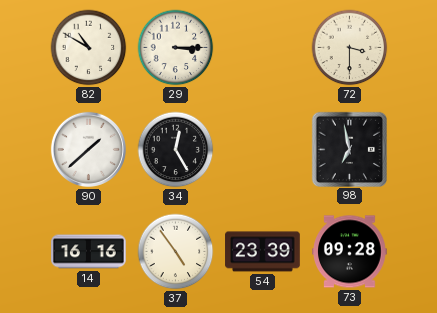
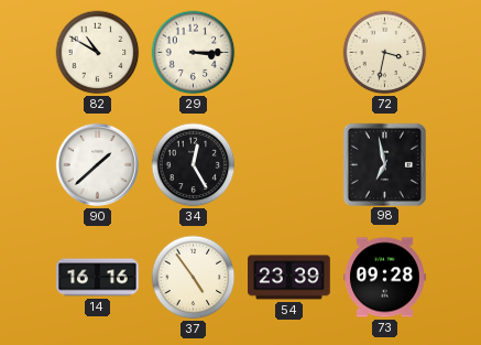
72: 3:30 -> 3:32
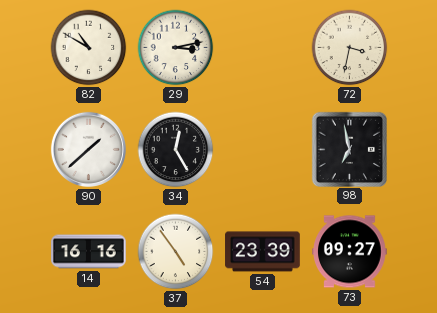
29: 3:15 -> 3:13
73: 09:28 -> 09:27
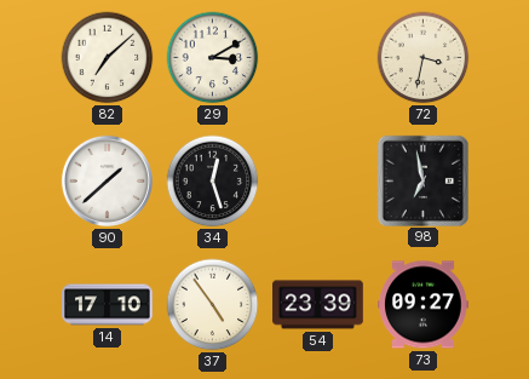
82: 10:50 -> 7:08
29: 3:13 -> 3:10
34: 12:25 -> 12:27
14: 16:16 -> 17:10
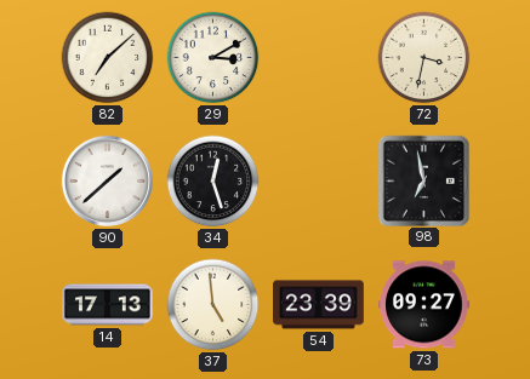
14: 17:10 -> 17:13
37: 4:54 -> 4:59
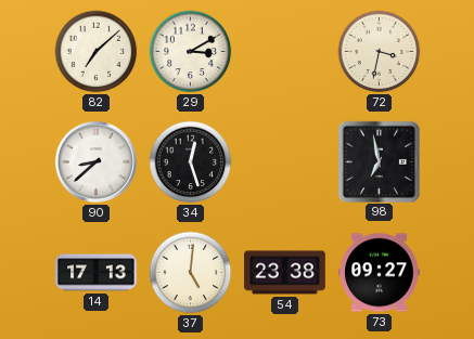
90: 1:38 -> 8:38
37: 4:59 -> 5:01
54: 23:39 -> 23:38
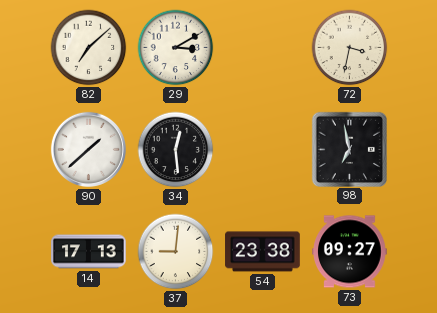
90: 8:38 -> 1:38
34: 12:27 -> 12:29
37: 5:01 -> 9:01
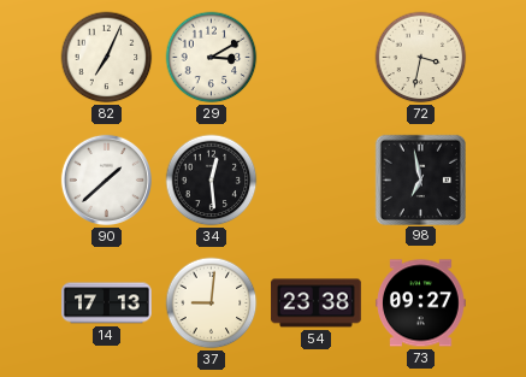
82: 7:08 -> 7:04
